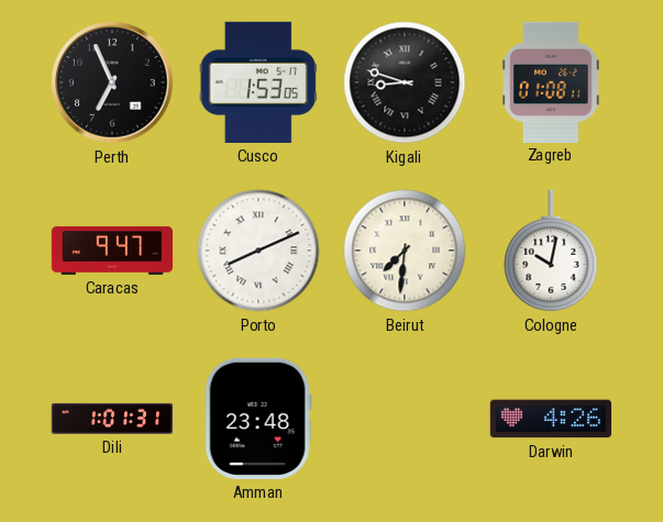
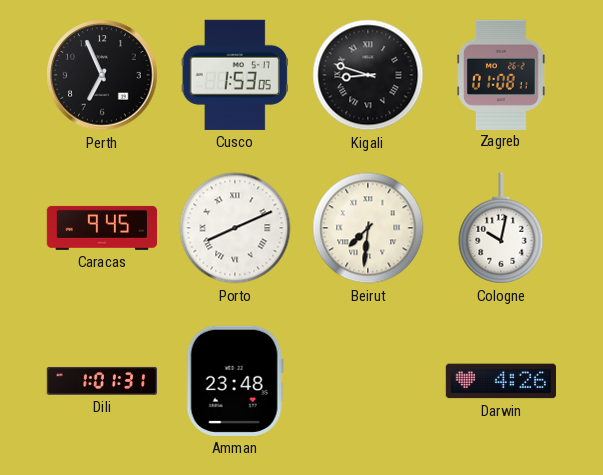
Caracas: 9:47 -> 9:45
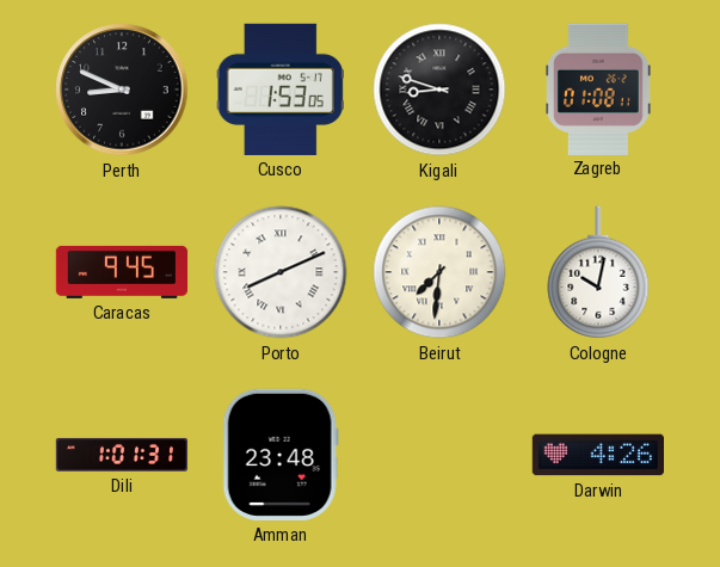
Perth: 6:56 -> 8:49
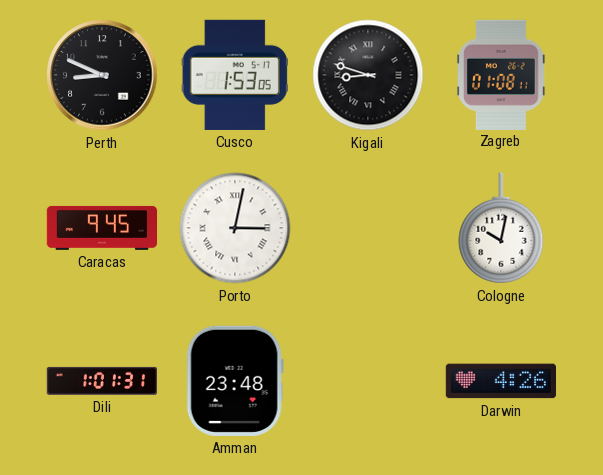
Porto: 8:11 -> 3:02
Beirut: 7:31 -> none
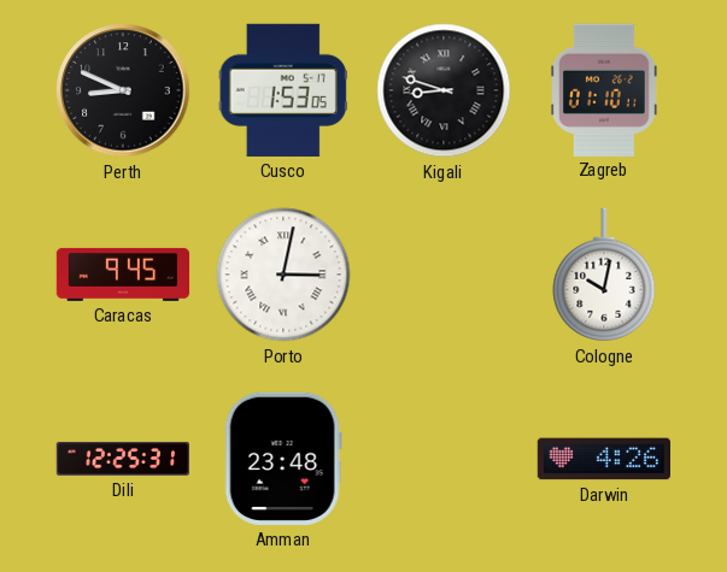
Zagreb: 01:08 -> 01:10
Dili: 1:01 -> 12:25
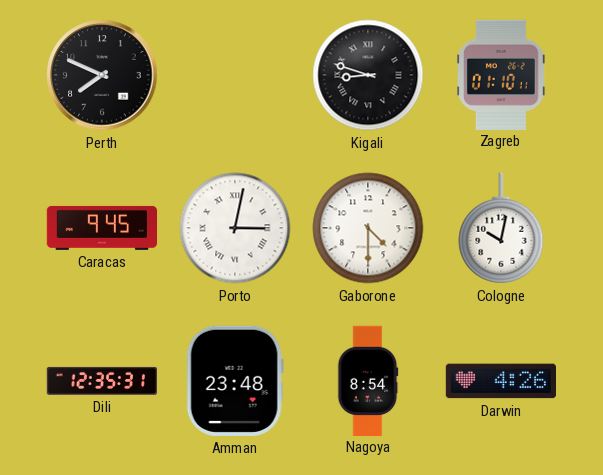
Perth: 8:49 -> 7:49
Cusco: 1:53 -> none
Gaborone: none -> 4:30
Dili: 12:25 -> 12:35
Nagoya: none -> 8:54
